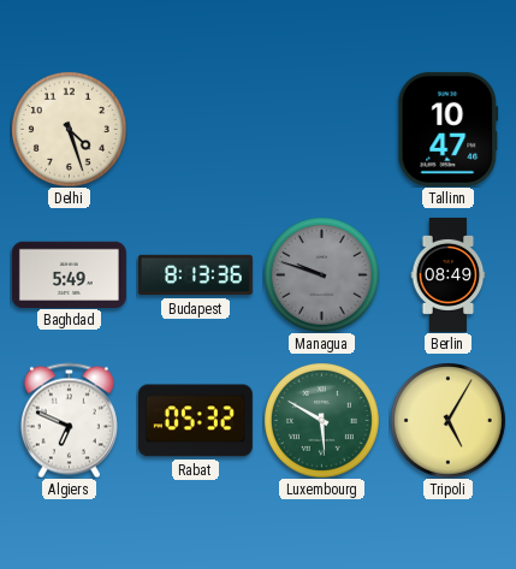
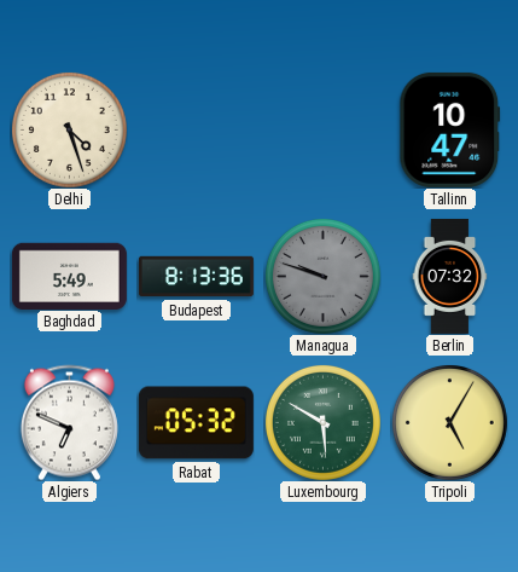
Berlin: 08:49 -> 07:32
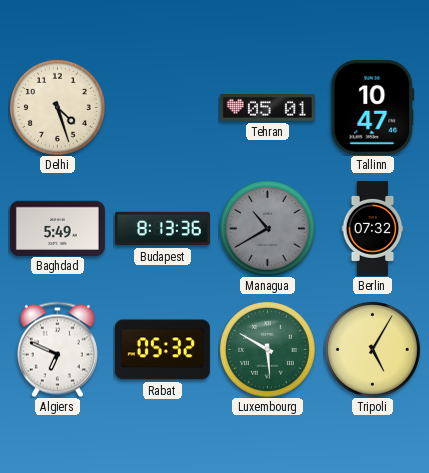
Tehran: none -> 05:01
Managua: 9:48 -> 10:40
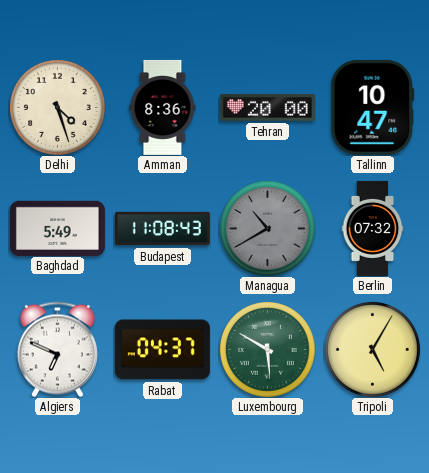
Amman: none -> 8:36
Tehran: 05:01 -> 20:00
Budapest: 8:13 -> 11:08
Rabat: 05:32 -> 04:37
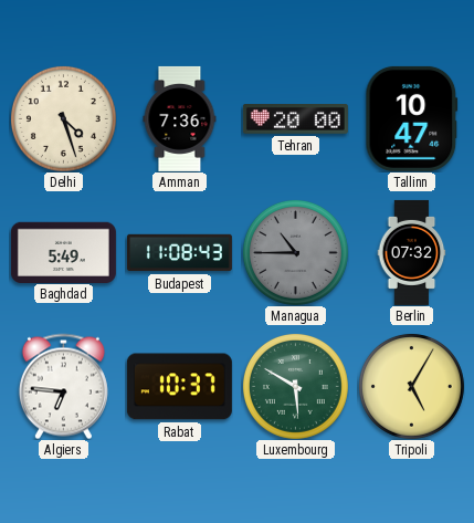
Amman: 8:36 -> 7:36
Managua: 10:40 -> 10:45
Algiers: 6:49 -> 6:46
Rabat: 04:37 -> 10:37
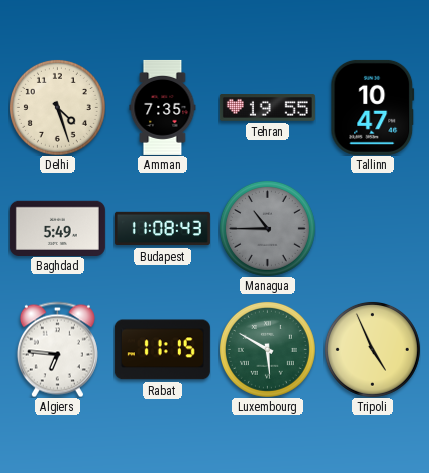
Amman: 7:36 -> 7:35
Tehran: 20:00 -> 19:55
Berlin: 07:32 -> none
Rabat: 10:37 -> 11:15
Tripoli: 5:05 -> 4:56
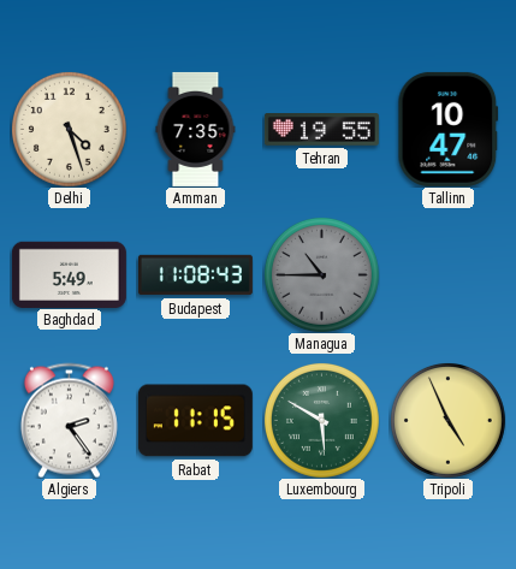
Algiers: 6:46 -> 2:24
